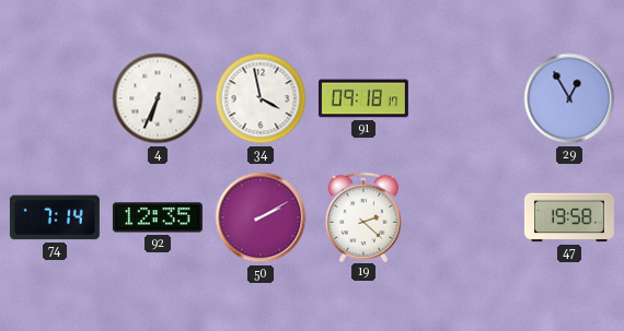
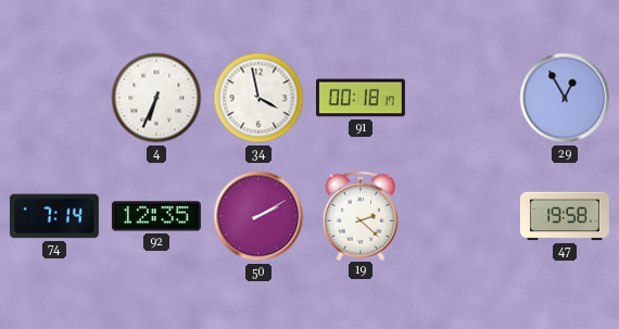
91: 09:18 -> 00:18
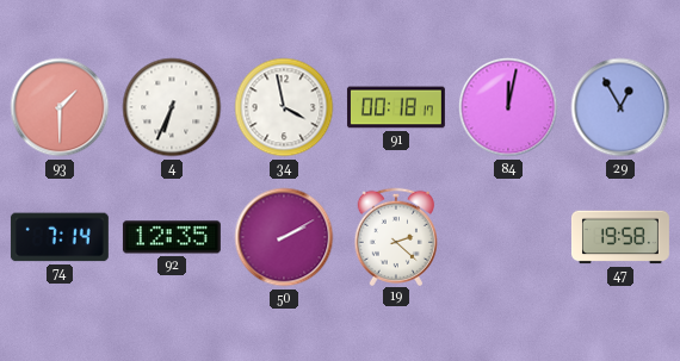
93: none -> 1:30
84: none -> 12:02
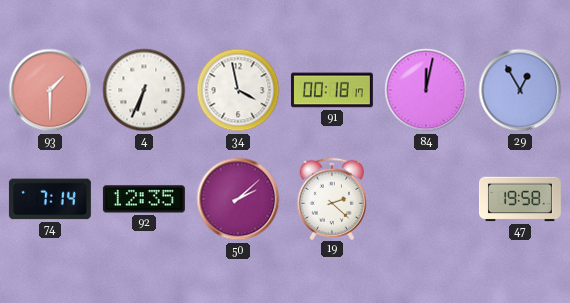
50: 2:10 -> 2:08
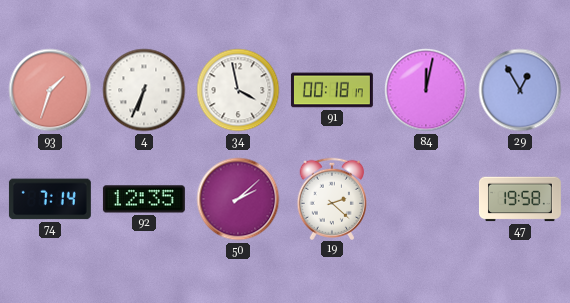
93: 1:30 -> 1:33
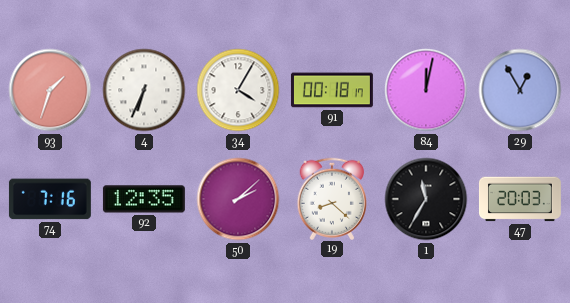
34: 3:58 -> 4:05
74: 7:14 -> 7:16
19: 2:22 -> 8:22
1: none -> 11:35
47: 19:58 -> 20:03
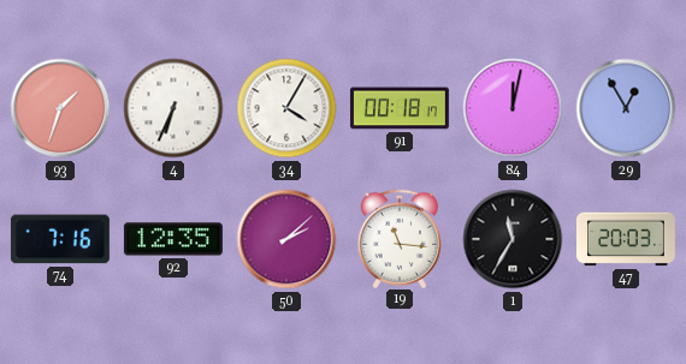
19: 8:22 -> 11:16
